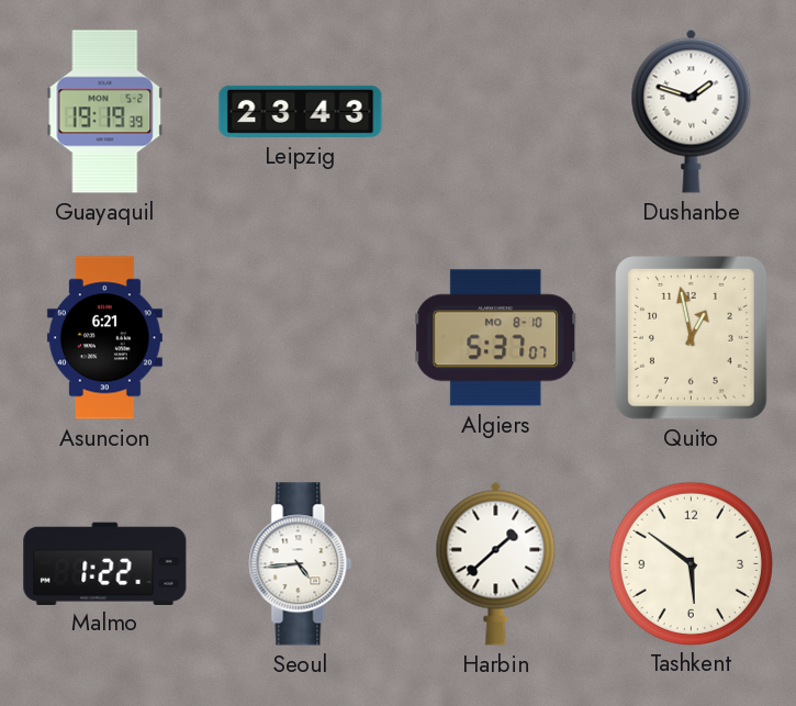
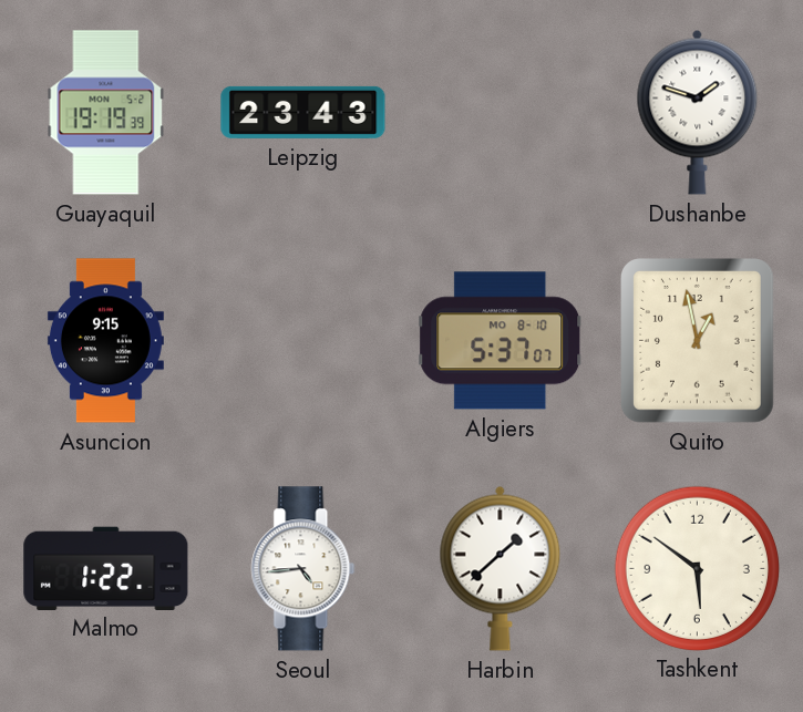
Asuncion: 6:21 -> 9:15
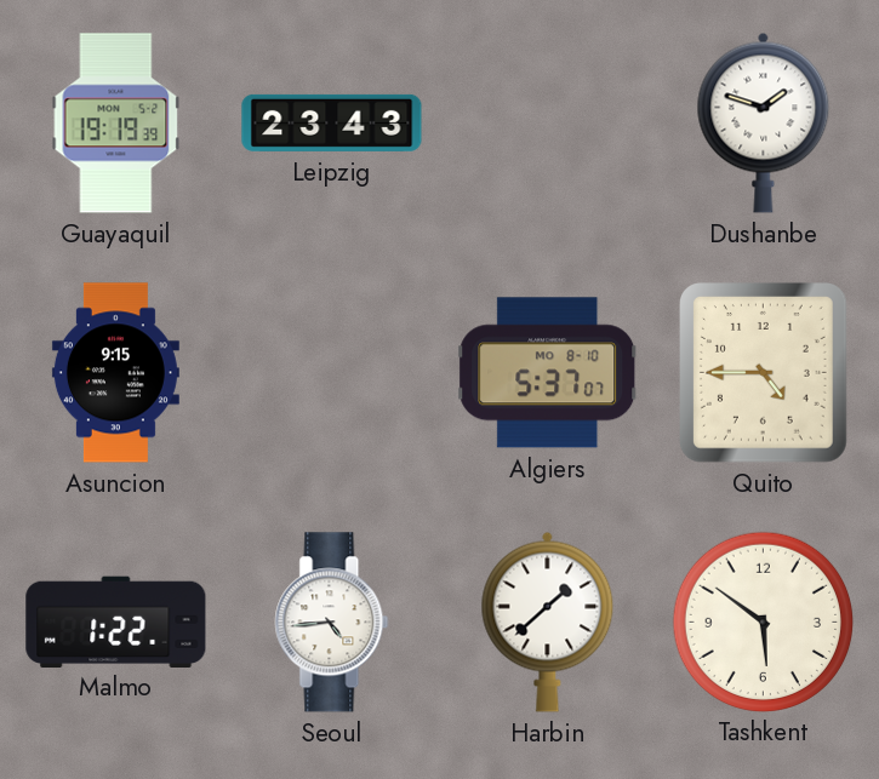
Quito: 12:58 -> 4:45
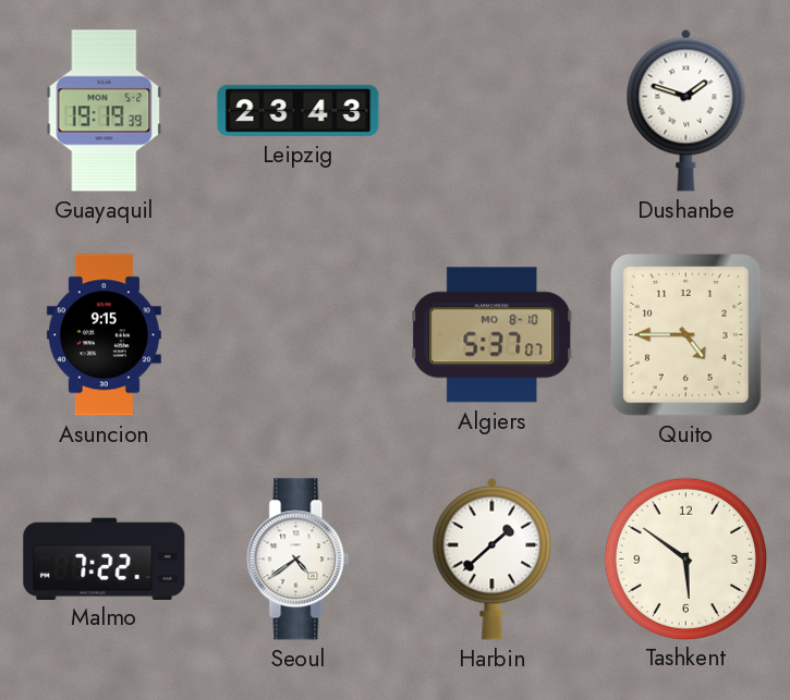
Malmo: 1:22 -> 7:22
Seoul: 4:44 -> 4:39
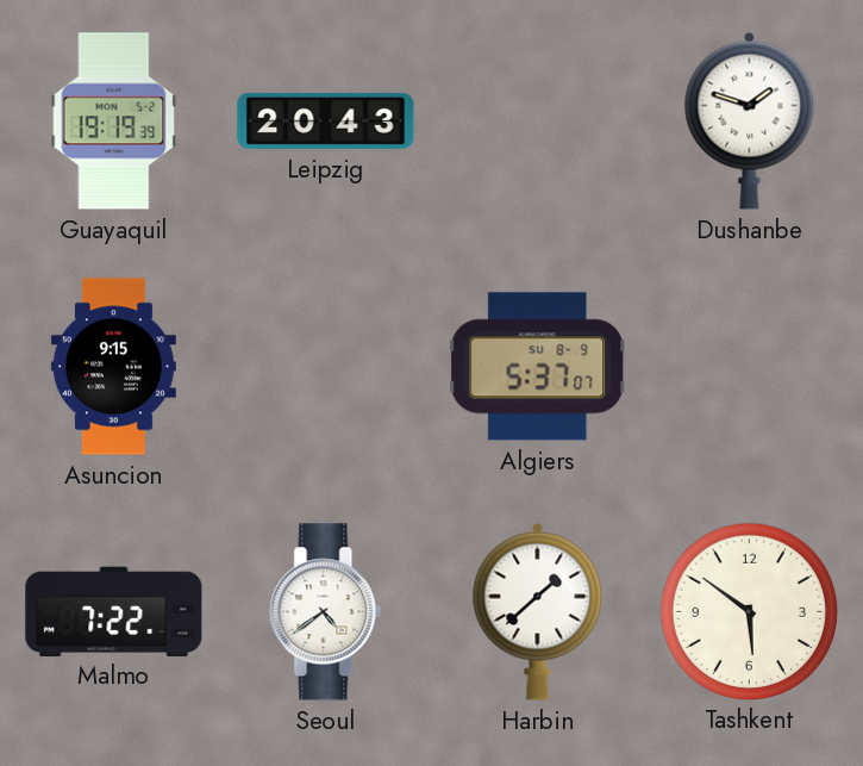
Leipzig: 23:43 -> 20:43
Algiers date: MO 8-10 -> SU 8-9
Quito: 4:45 -> none
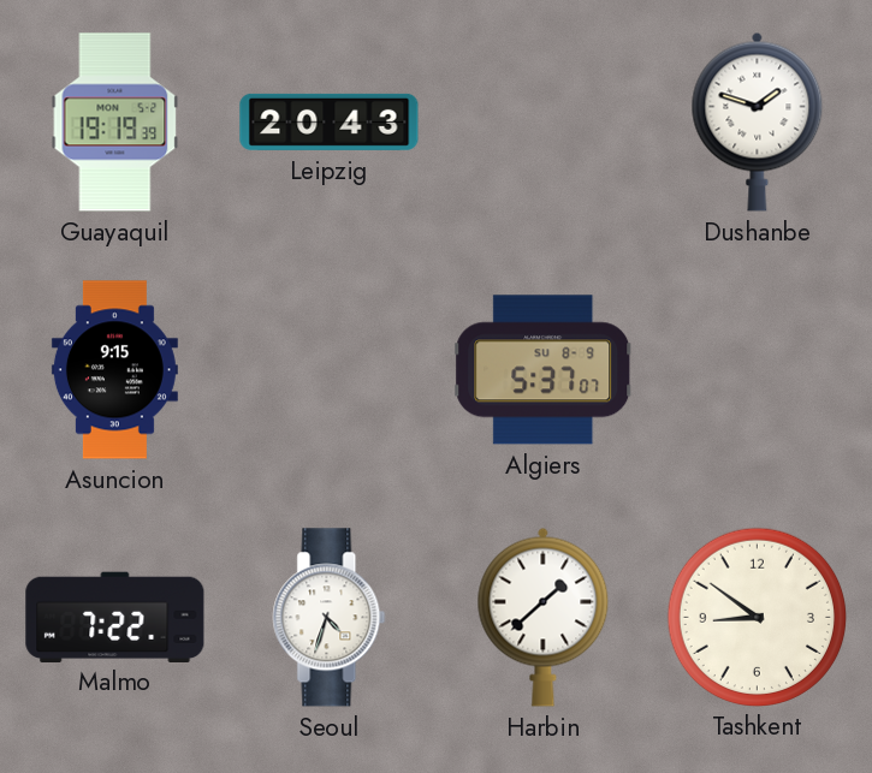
Seoul: 4:39 -> 4:33
Tashkent: 5:51 -> 8:51
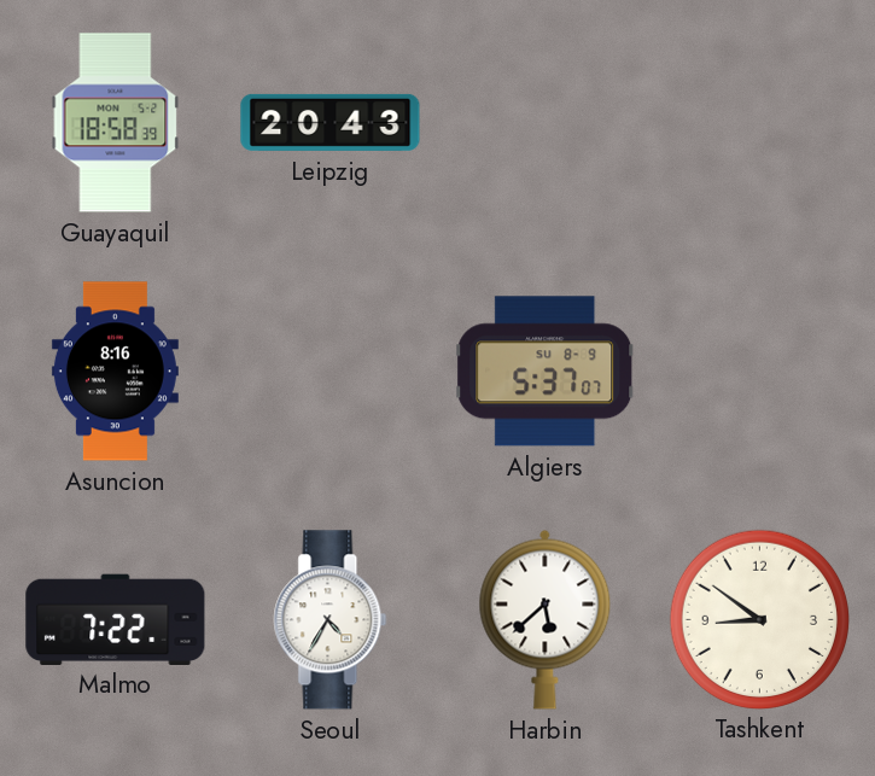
Guayaquil: 19:19 -> 18:58
Dushanbe: 1:48 -> none
Asuncion: 9:15 -> 8:16
Seoul: 4:33 -> 4:35
Harbin: 1:38 -> 5:38
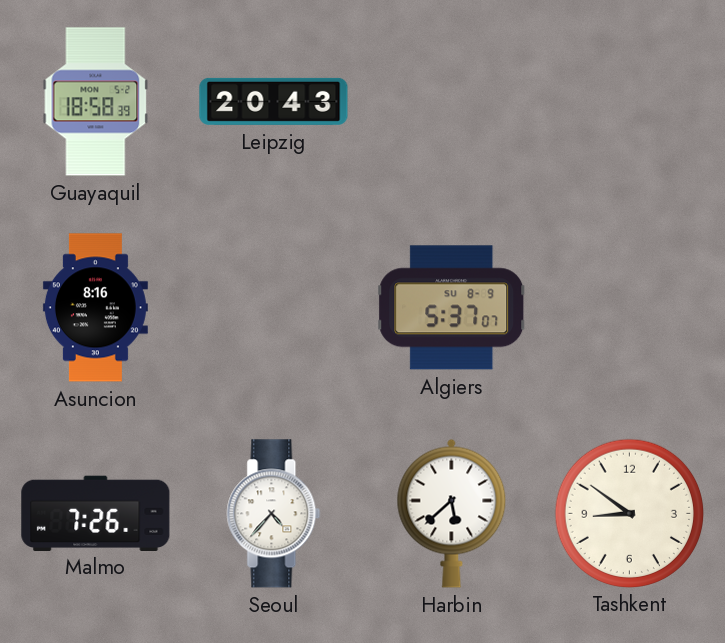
Malmo: 7:22 -> 7:26
Seoul: 4:35 -> 4:37
